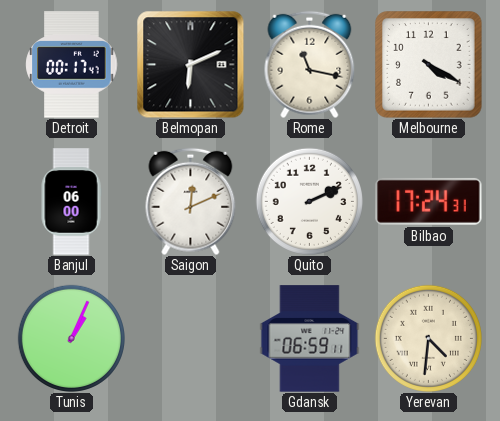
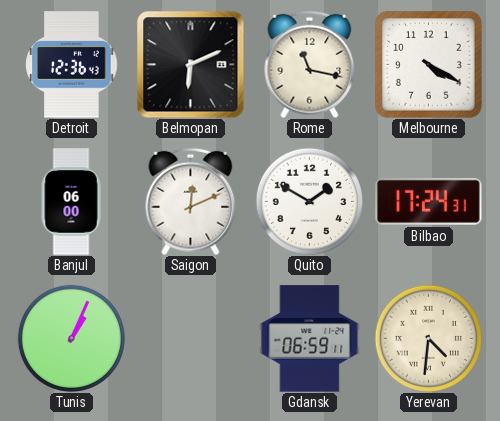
Detroit: 00:17 -> 12:36
Quito: 2:11 -> 1:50
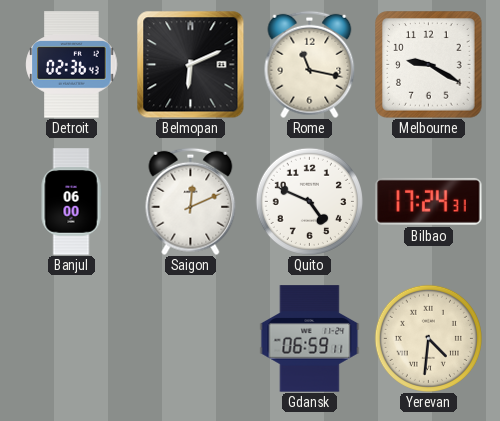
Detroit: 12:36 -> 02:36
Melbourne: 4:20 -> 9:20
Quito: 1:50 -> 4:49
Tunis: 1:04 -> none
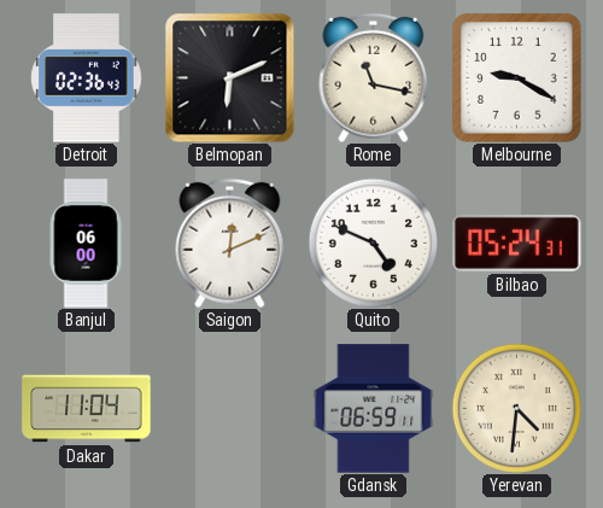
Bilbao: 17:24 -> 05:24
Dakar: none -> 11:04
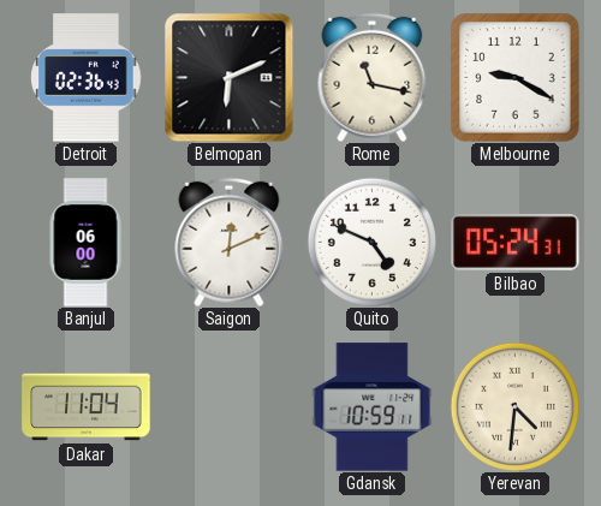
Gdansk: 06:59 -> 10:59
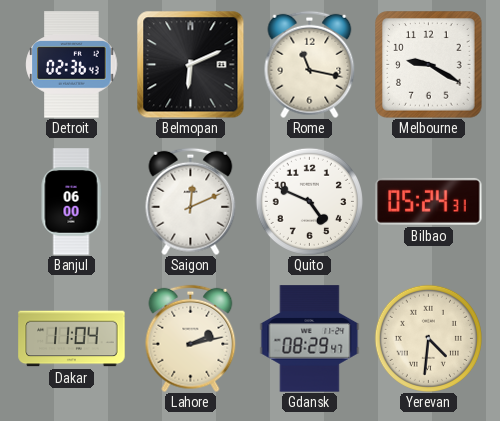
Lahore: none -> 2:13
Gdansk: 10:59 -> 08:29
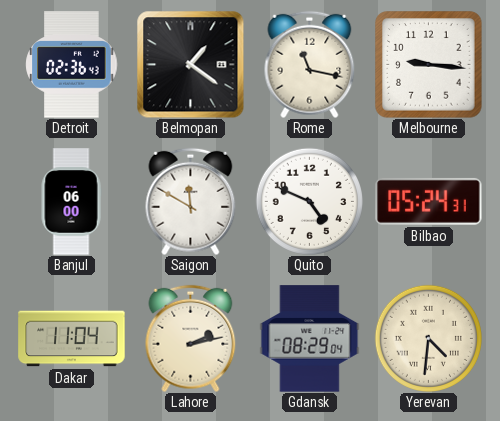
Belmopan: 6:11 -> 1:21
Melbourne: 9:20 -> 9:16
Saigon: 12:11 -> 11:50
Gdansk: 08:29:47 -> 08:29:04
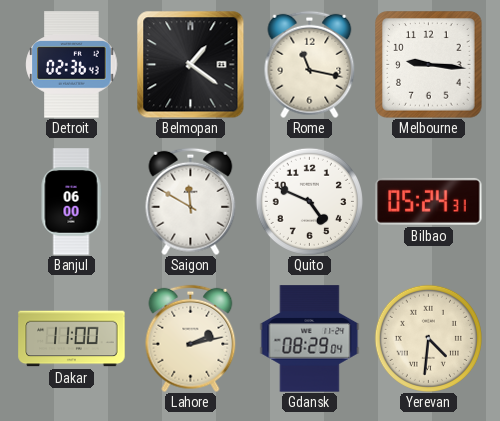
Dakar: 11:04 -> 11:00
